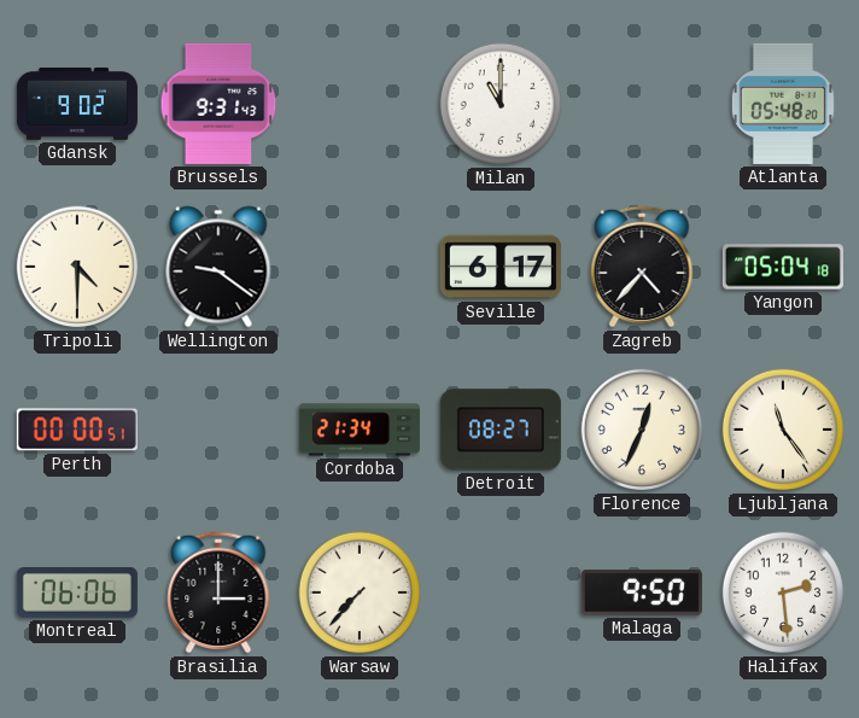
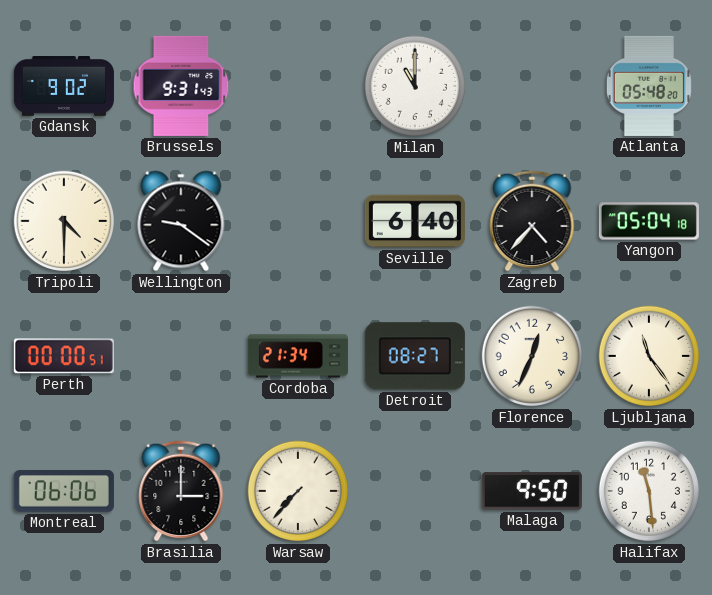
Seville: 6:17 -> 6:40
Halifax: 2:29 -> 11:29
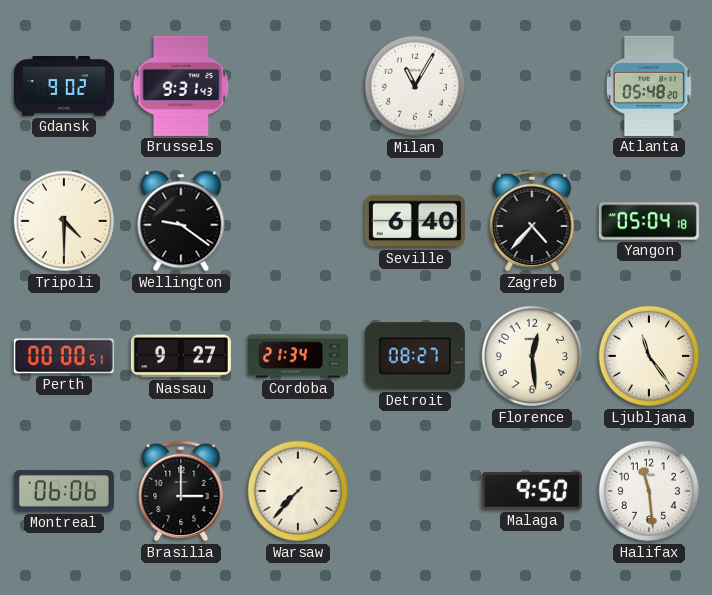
Milan: 11:00 -> 11:05
Nassau: none -> 9:27
Florence: 12:34 -> 12:29
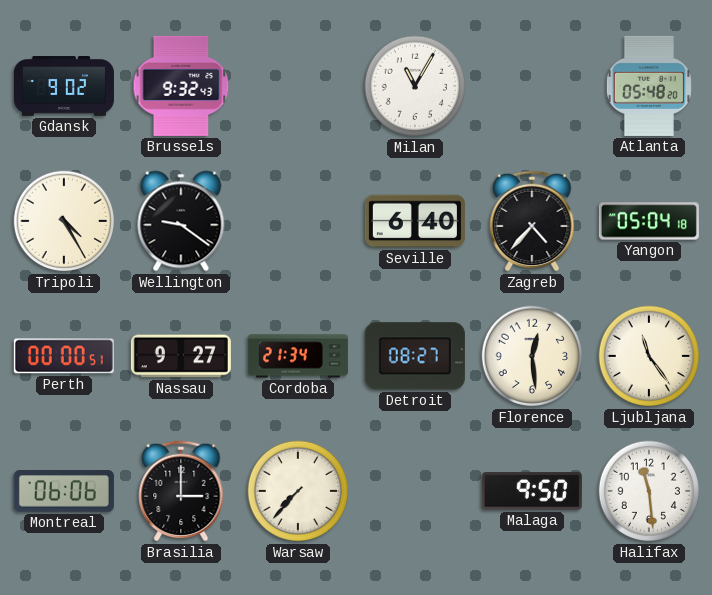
Brussels: 9:31 -> 9:32
Tripoli: 4:30 -> 4:25
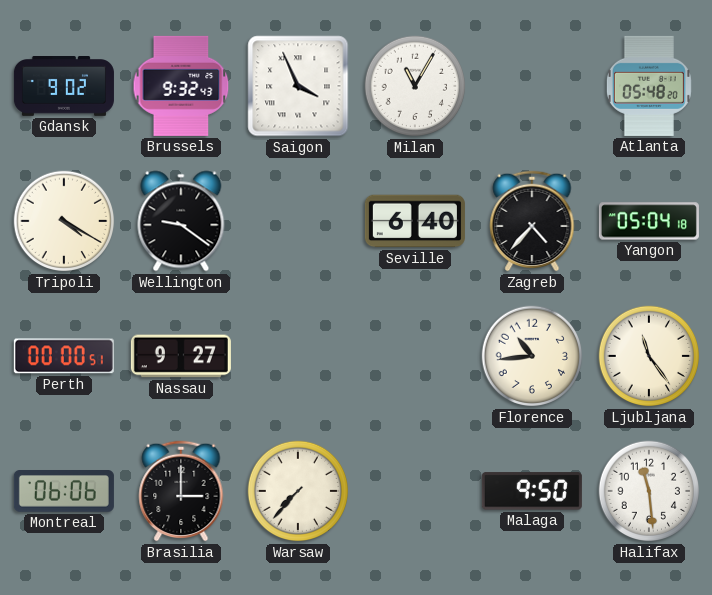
Saigon: none -> 3:56
Tripoli: 4:25 -> 4:20
Cordoba: 21:34 -> none
Detroit: 08:27 -> none
Florence: 12:29 -> 10:44
